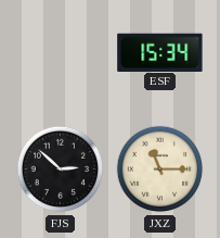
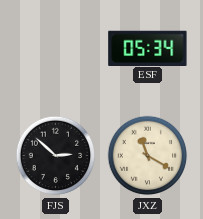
ESF: 15:34 -> 05:34
JXZ: 11:15 -> 11:20
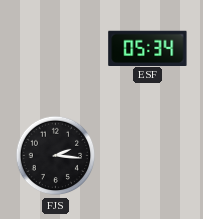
FJS: 2:52 -> 2:16
JXZ: 11:20 -> none
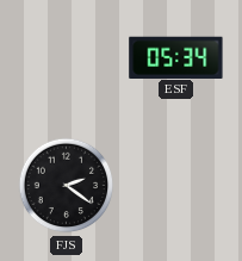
FJS: 2:16 -> 2:21
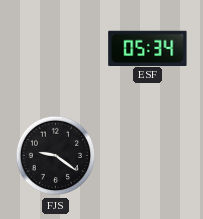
FJS: 2:21 -> 9:21
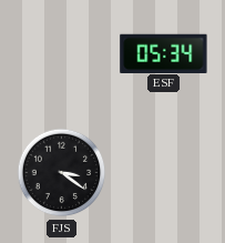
FJS: 9:21 -> 3:21
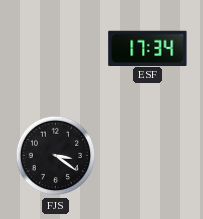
ESF: 05:34 -> 17:34
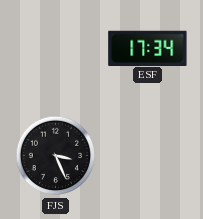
FJS: 3:21 -> 3:26
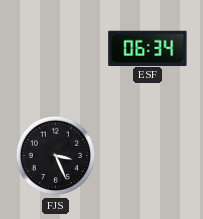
ESF: 17:34 -> 06:34
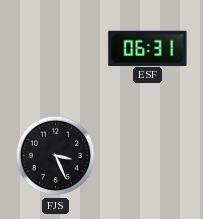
ESF: 06:34 -> 06:31
